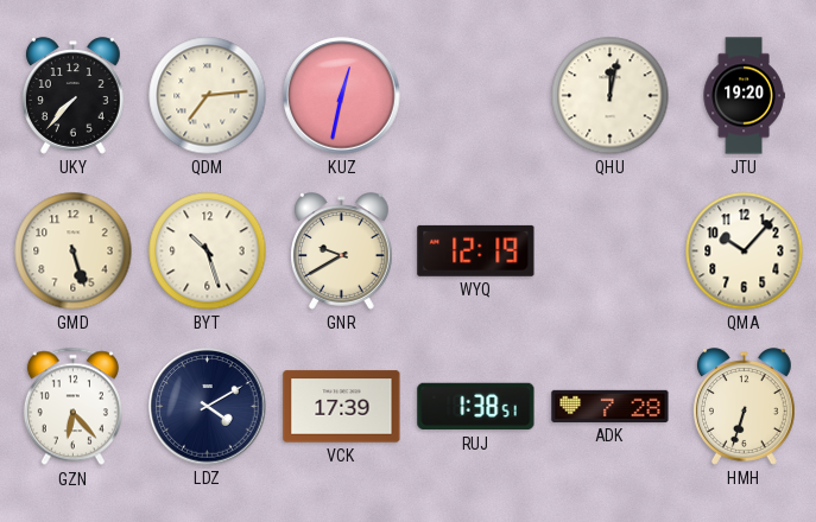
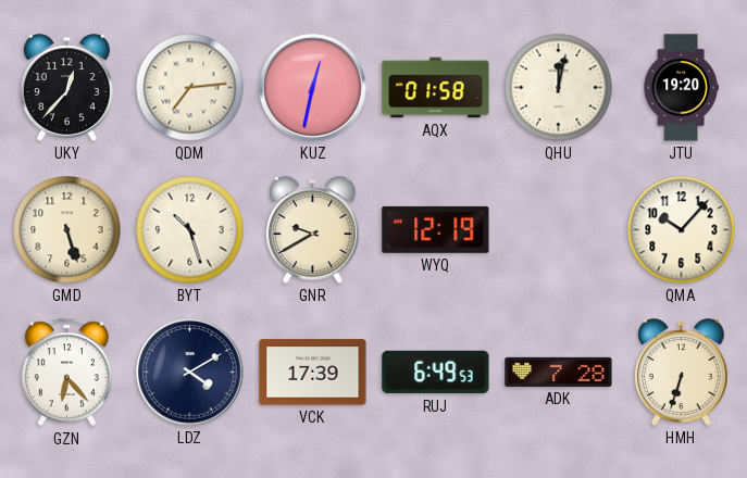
UKY: 7:37 -> 12:37
AQX: none -> 01:58
RUJ: 1:38 -> 6:49
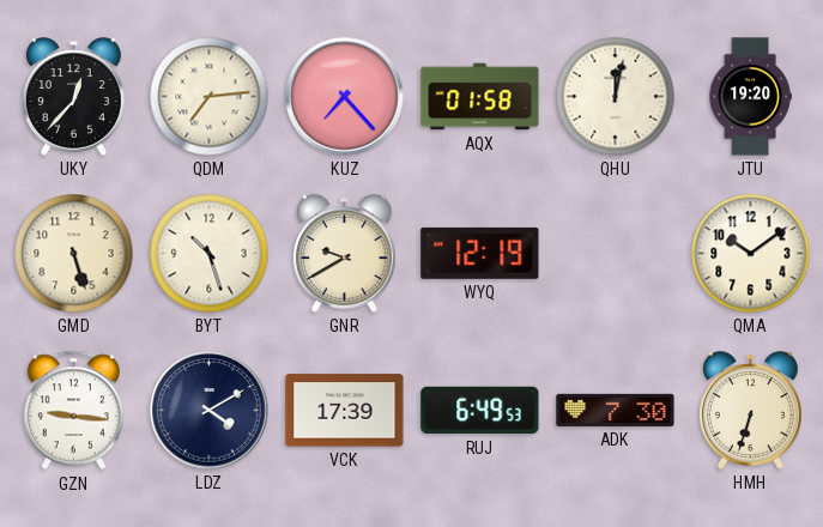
KUZ: 12:32 -> 7:23
QMA: 10:07 -> 10:09
GZN: 6:23 -> 9:16
ADK: 7:28 -> 7:30
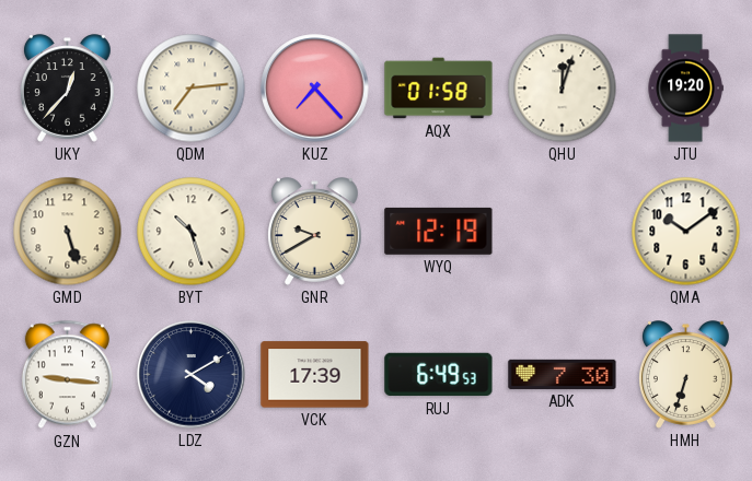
QHU: 12:02 -> 12:03
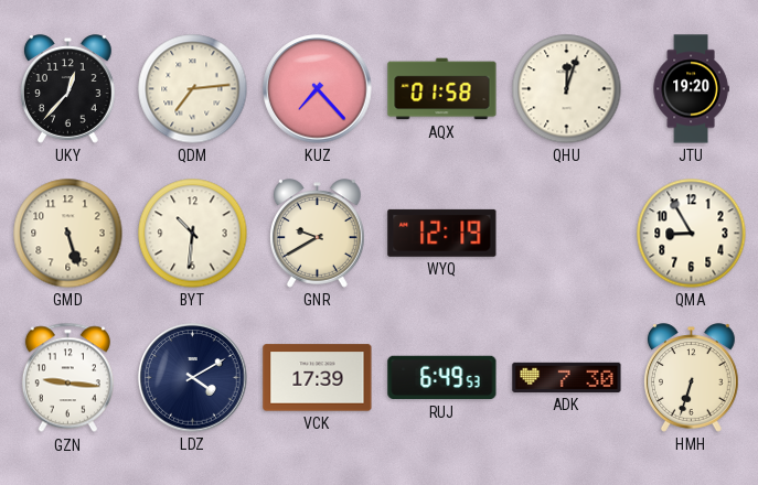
BYT: 10:27 -> 10:31
QMA: 10:09 -> 8:55
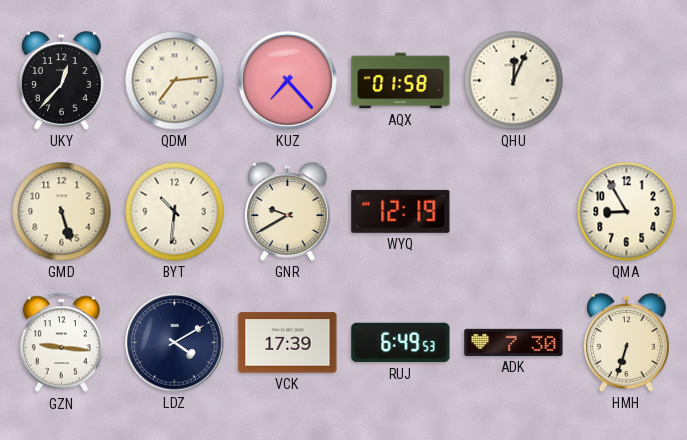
QHU: 12:03 -> 12:04
JTU: 19:20 -> none
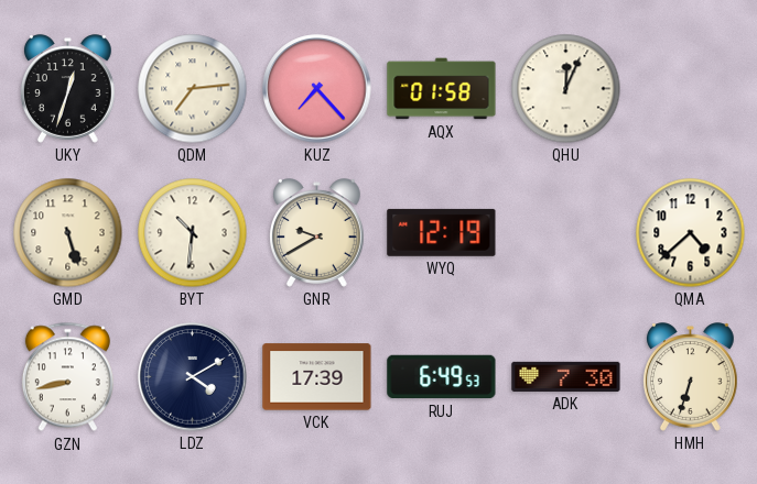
UKY: 12:37 -> 12:33
QMA: 8:55 -> 4:38
GZN: 9:16 -> 8:43
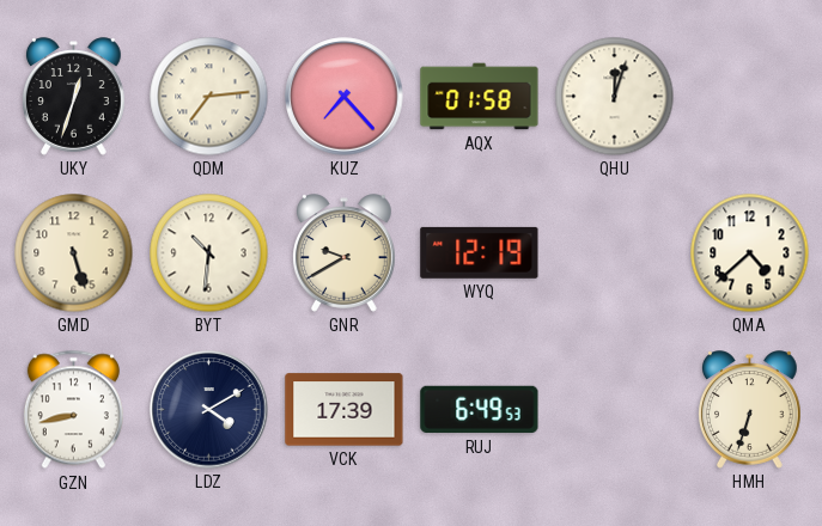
QHU: 12:04 -> 12:03
ADK: 7:30 -> none
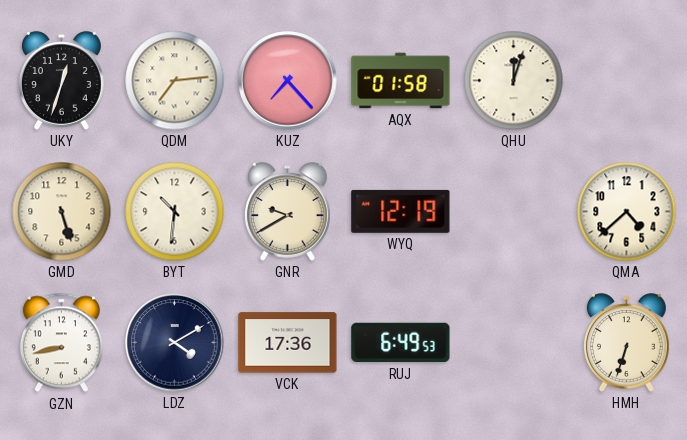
VCK: 17:39 -> 17:36
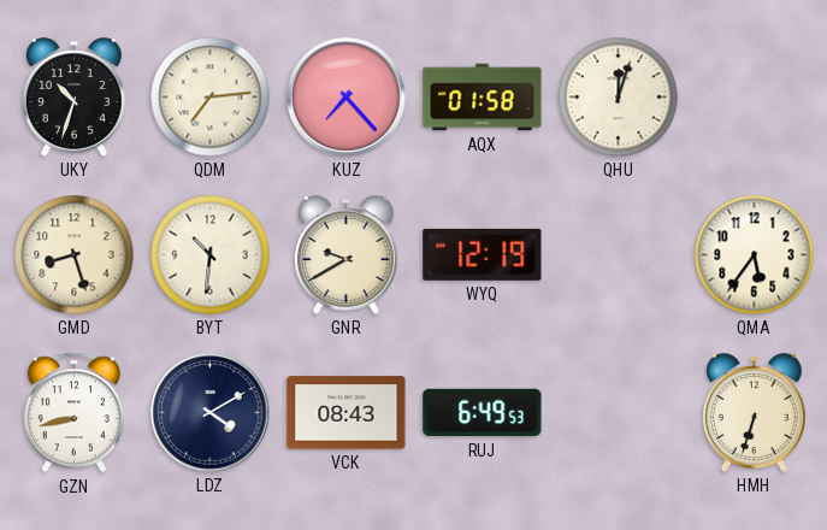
UKY: 12:33 -> 10:33
GMD: 5:27 -> 8:27
QMA: 4:38 -> 5:36
VCK: 17:36 -> 08:43
